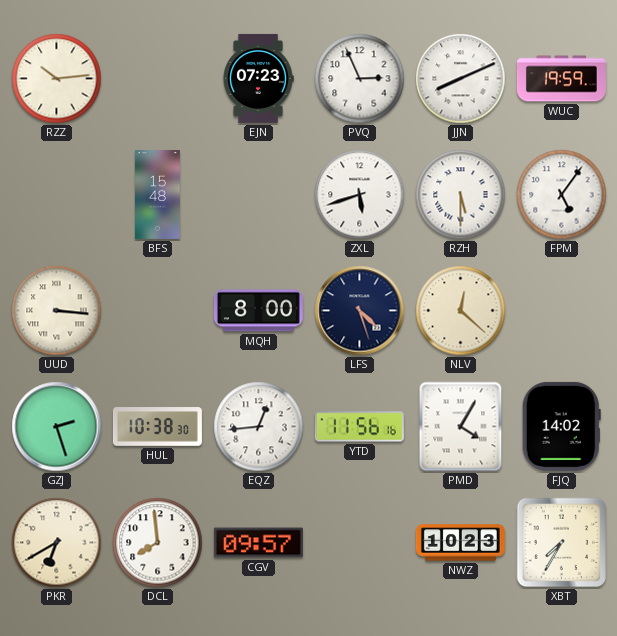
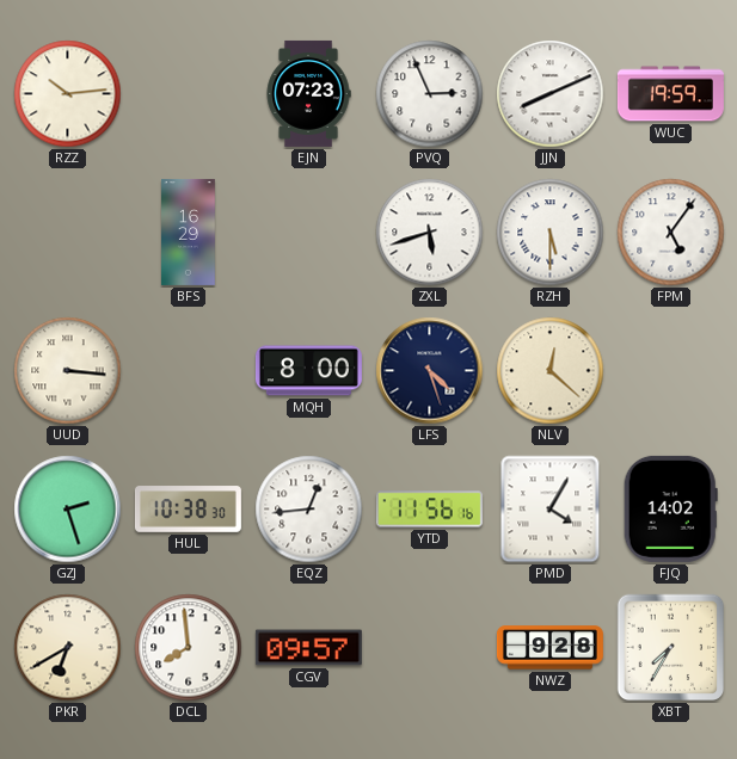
BFS: 15:48 -> 16:29
NWZ: 10:23 -> 9:28
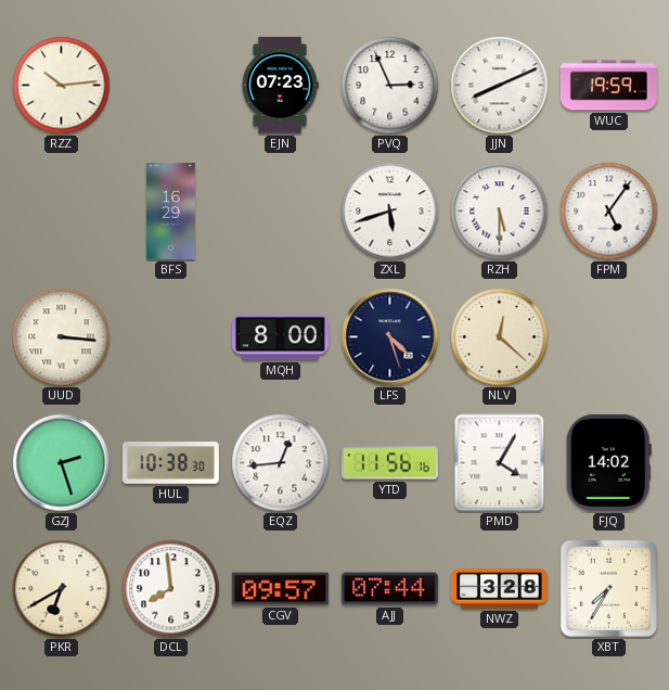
AJJ: none -> 07:44
NWZ: 9:28 -> 3:28
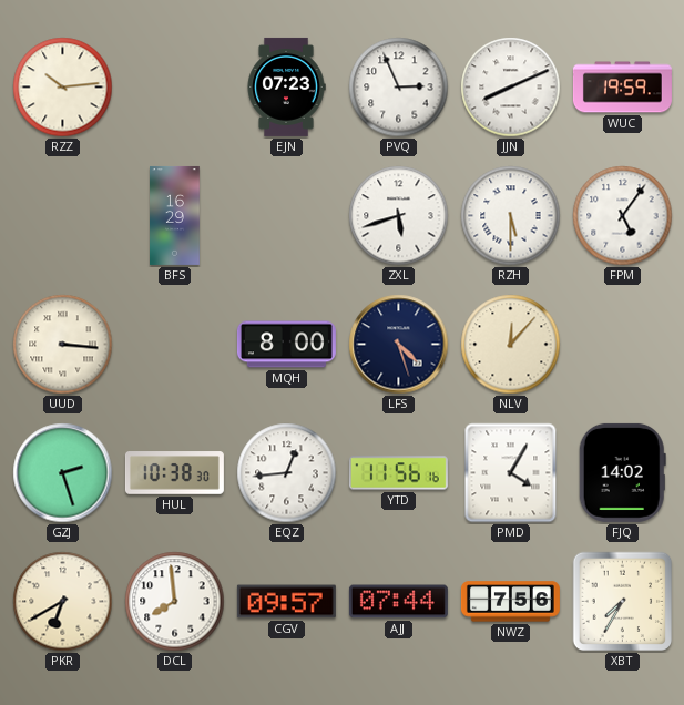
NLV: 12:22 -> 12:07
NWZ: 3:28 -> 7:56
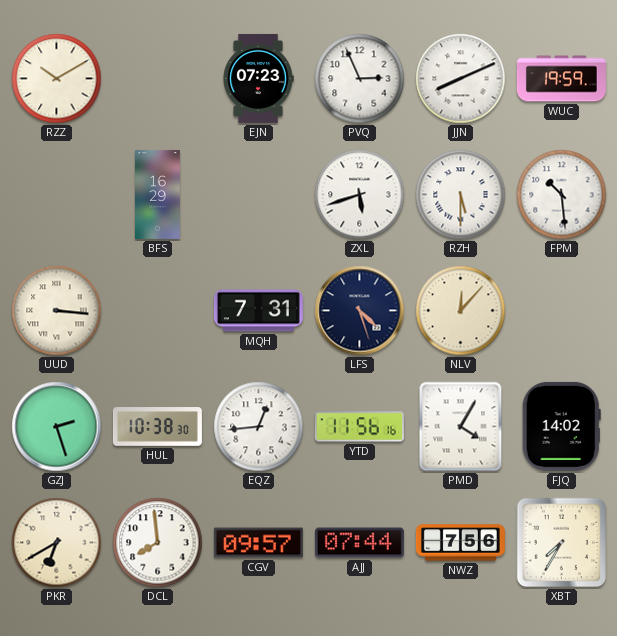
RZZ: 10:14 -> 10:10
FPM: 5:06 -> 10:29
MQH: 8:00 -> 7:31
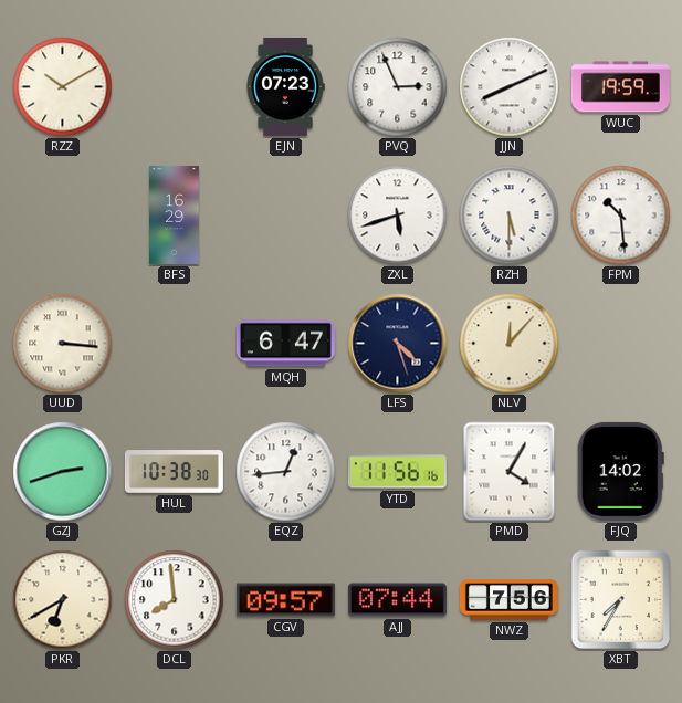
MQH: 7:31 -> 6:47
GZJ: 2:27 -> 2:42
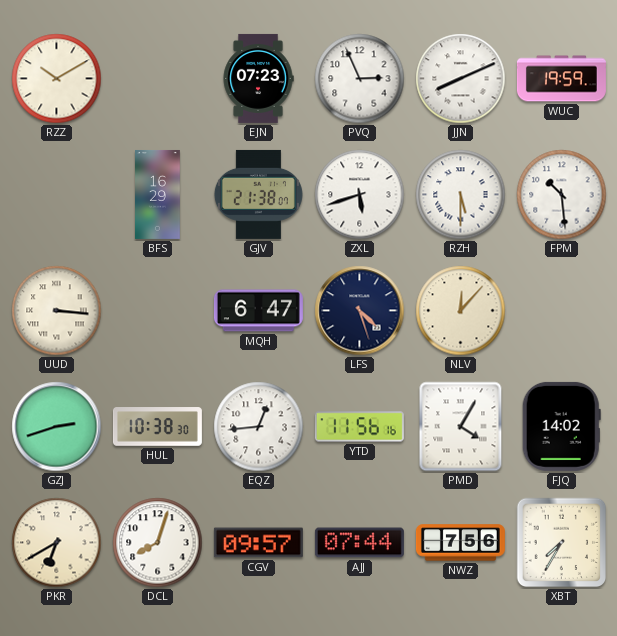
GJV: none -> 21:38
DCL: 7:59 -> 8:03
